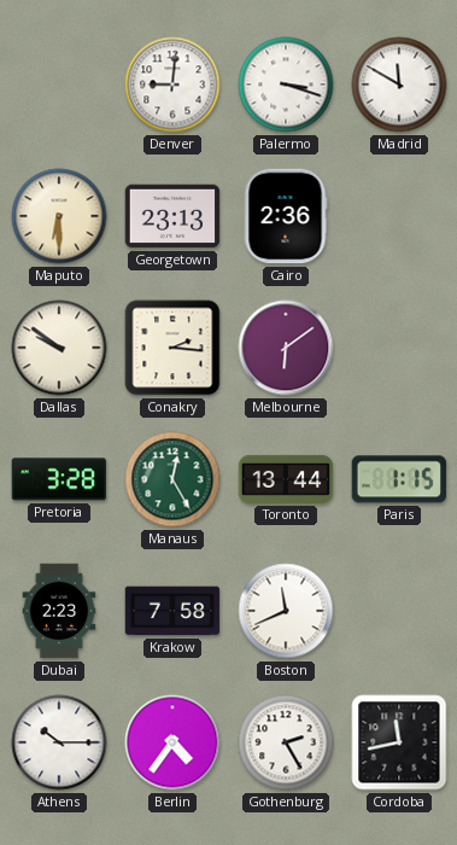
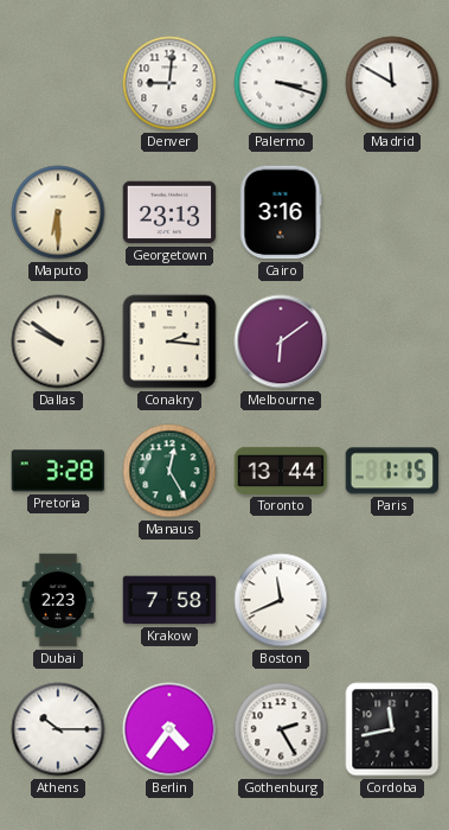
Cairo: 2:36 -> 3:16
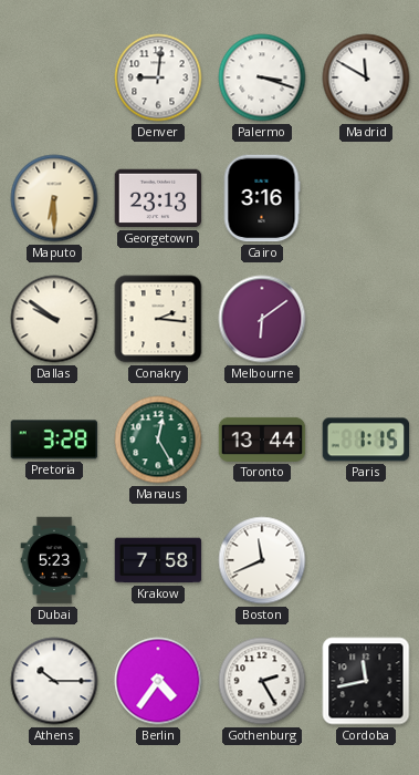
Dubai: 2:23 -> 5:23
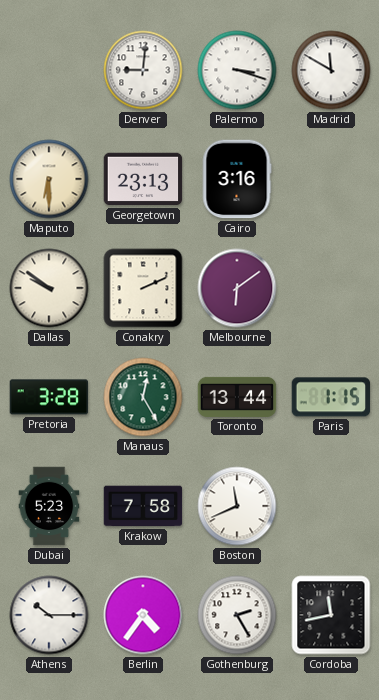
Conakry: 2:16 -> 2:11
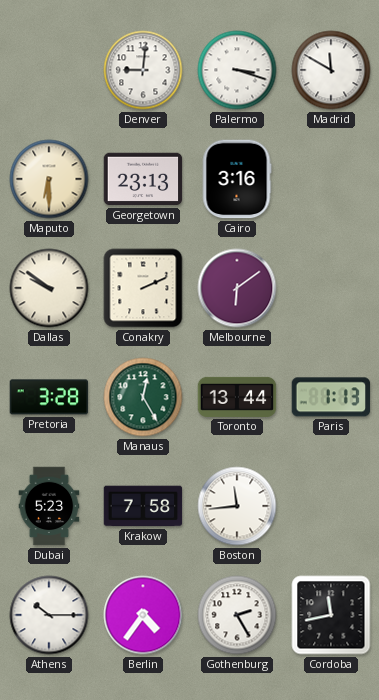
Paris: 1:15 -> 1:13
Boston: 11:41 -> 11:44
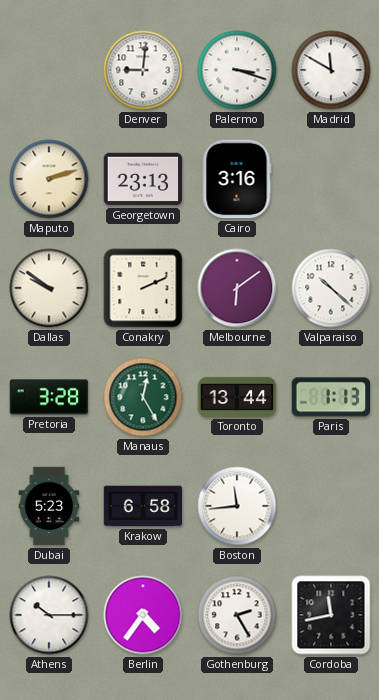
Maputo: 6:30 -> 2:12
Valparaiso: none -> 10:22
Krakow: 7:58 -> 6:58
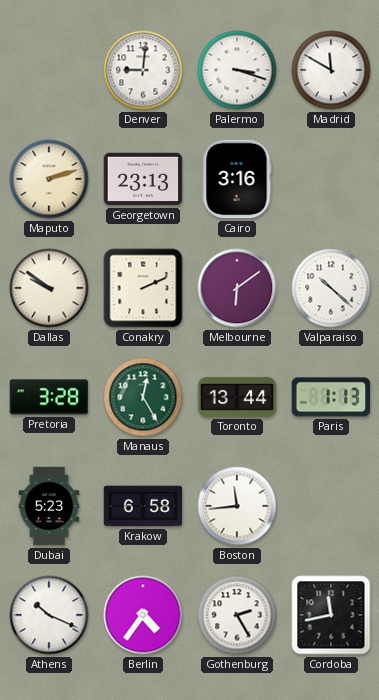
Athens: 10:15 -> 10:19
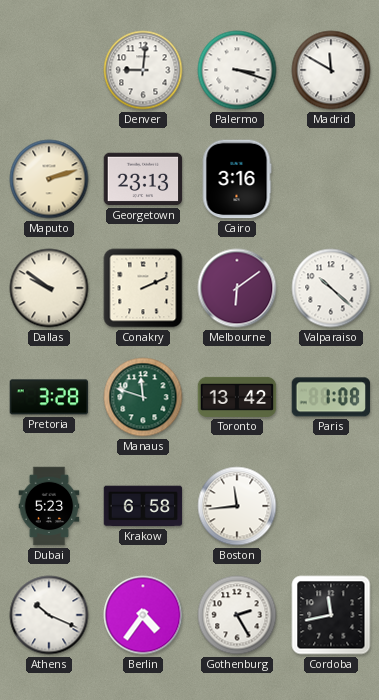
Manaus: 12:25 -> 11:48
Toronto: 13:44 -> 13:42
Paris: 1:13 -> 1:08
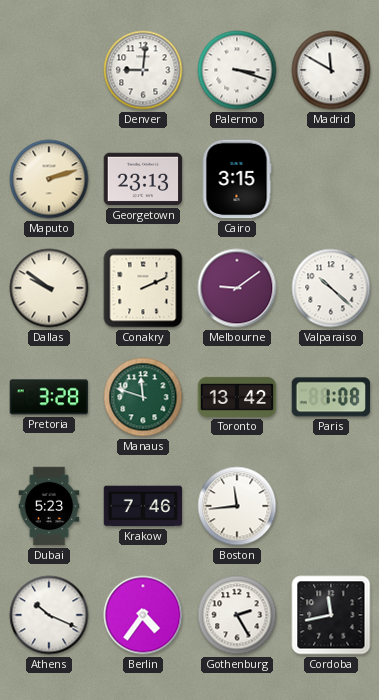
Cairo: 3:16 -> 3:15
Melbourne: 6:09 -> 9:09
Krakow: 6:58 -> 7:46
